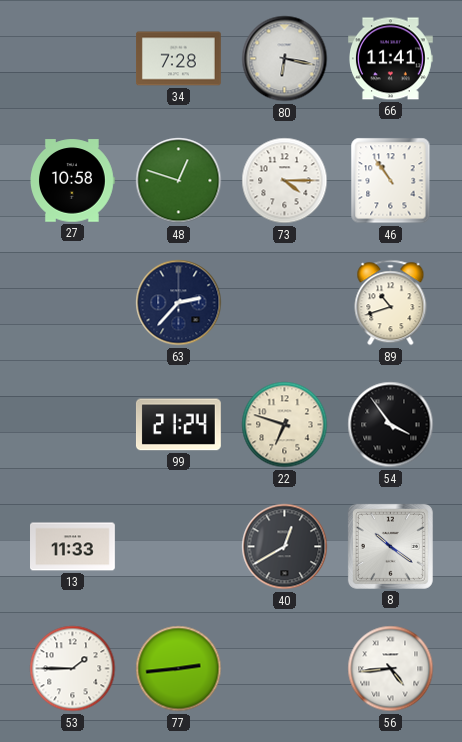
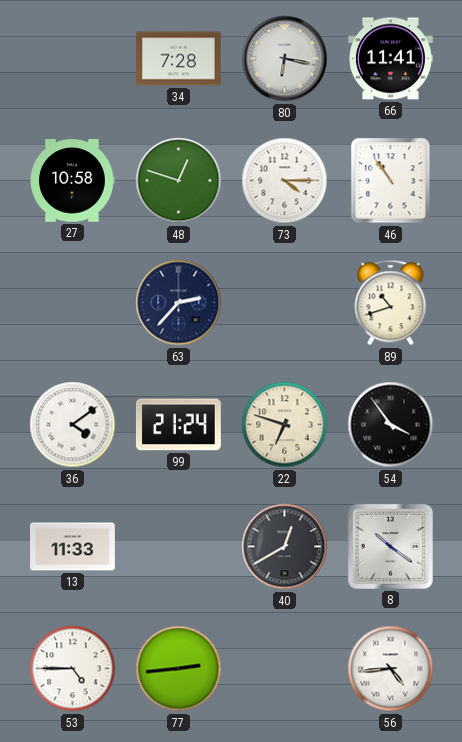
36: none -> 4:09
53: 1:45 -> 4:45
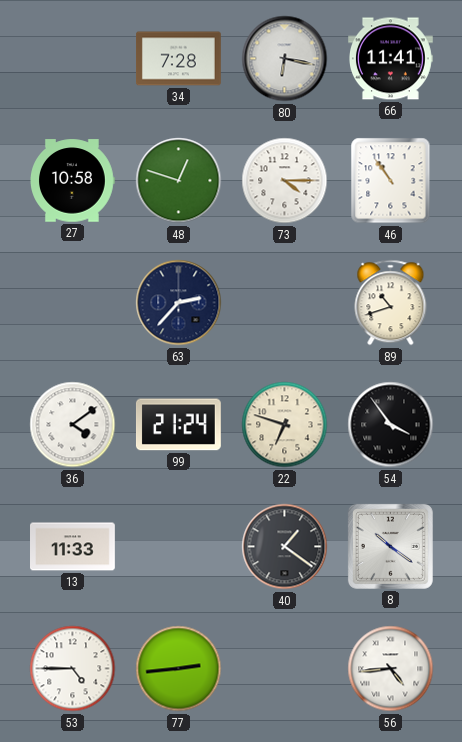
40: 12:40 -> 1:21
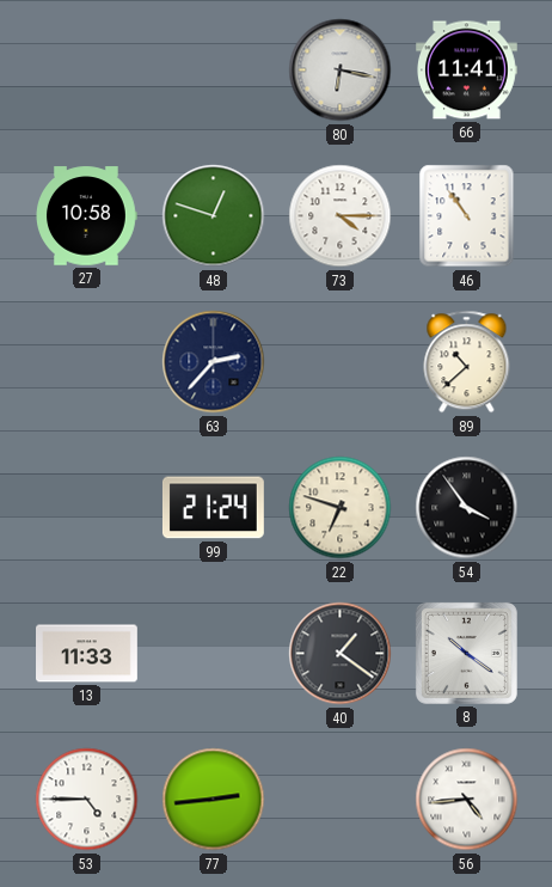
34: 7:28 -> none
89: 10:42 -> 10:38
36: 4:09 -> none
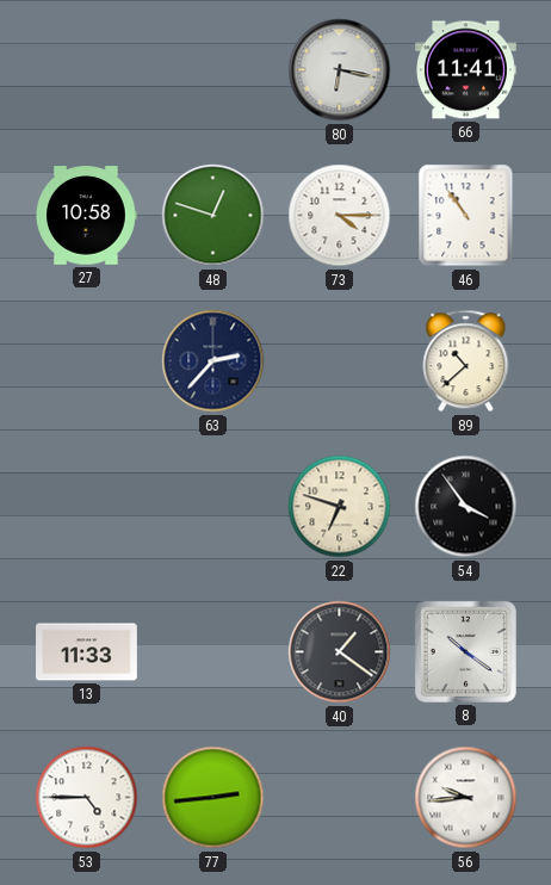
99: 21:24 -> none
56: 4:44 -> 9:44
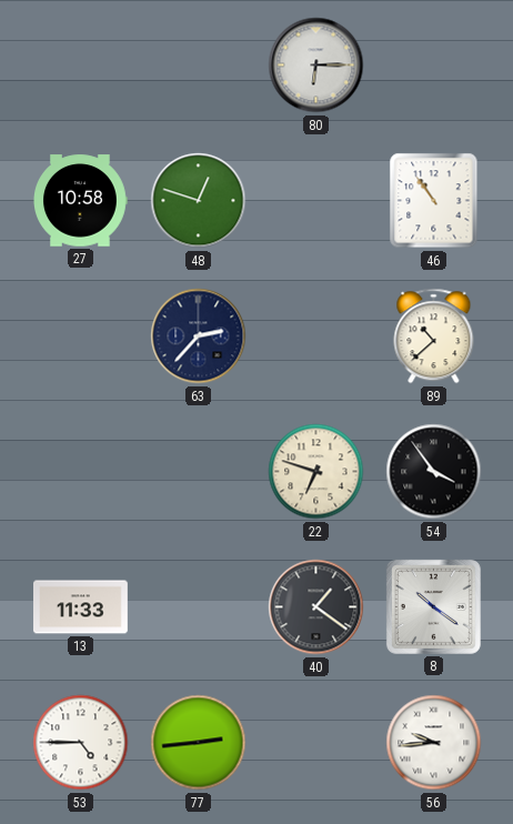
80: 6:17 -> 6:15
66: 11:41 -> none
73: 4:15 -> none
